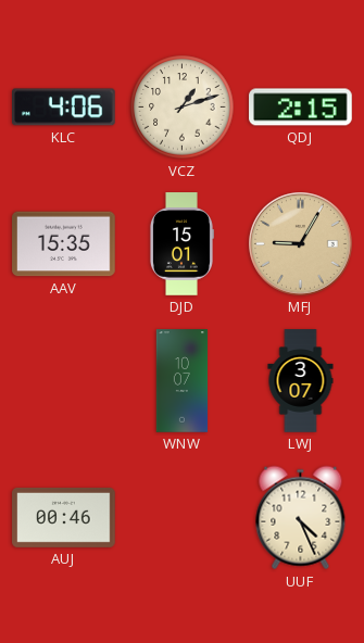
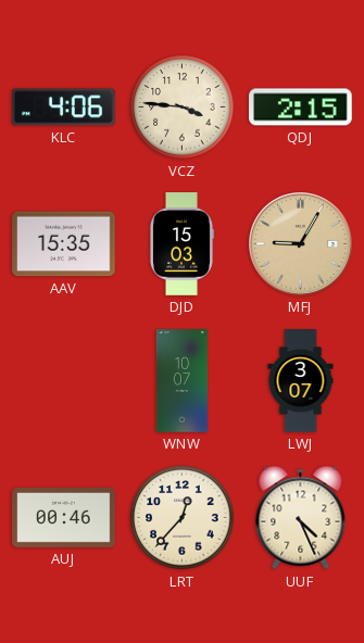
VCZ: 1:12 -> 3:46
DJD: 15:01 -> 15:03
LRT: none -> 12:37
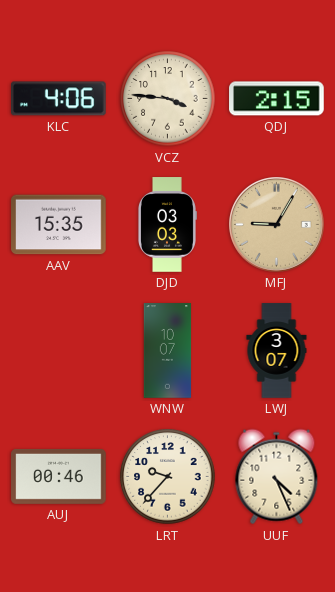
DJD: 15:03 -> 03:03
LRT: 12:37 -> 9:37
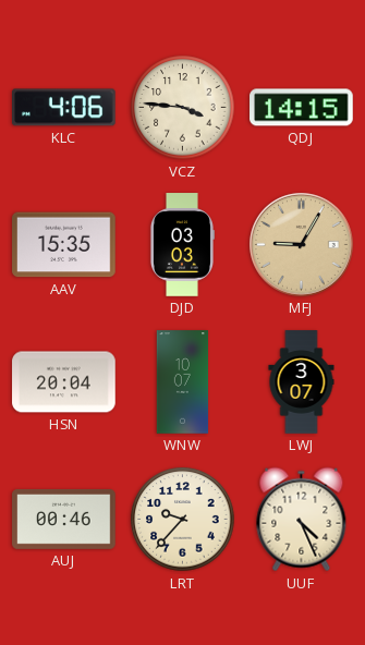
QDJ: 2:15 -> 14:15
HSN: none -> 20:04
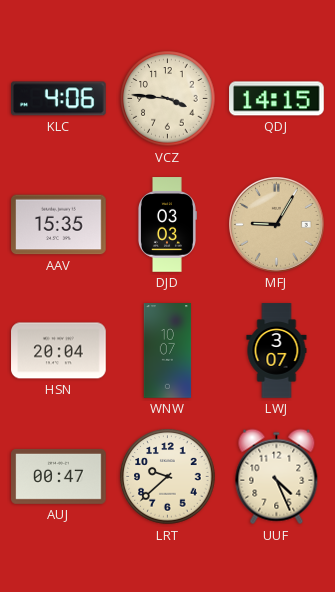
AUJ: 00:46 -> 00:47
LRT: 9:37 -> 9:38
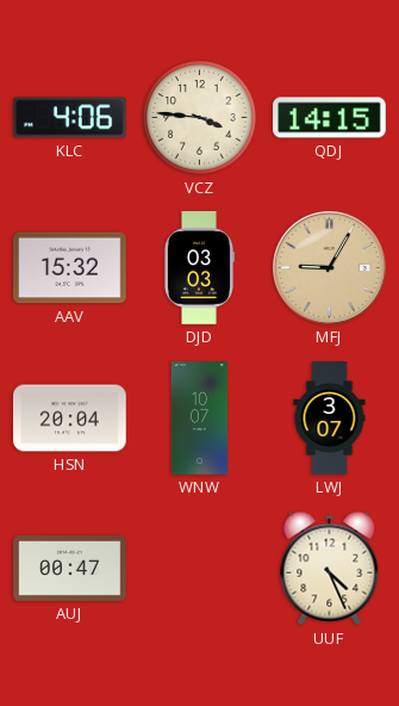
AAV: 15:35 -> 15:32
LRT: 9:38 -> none
